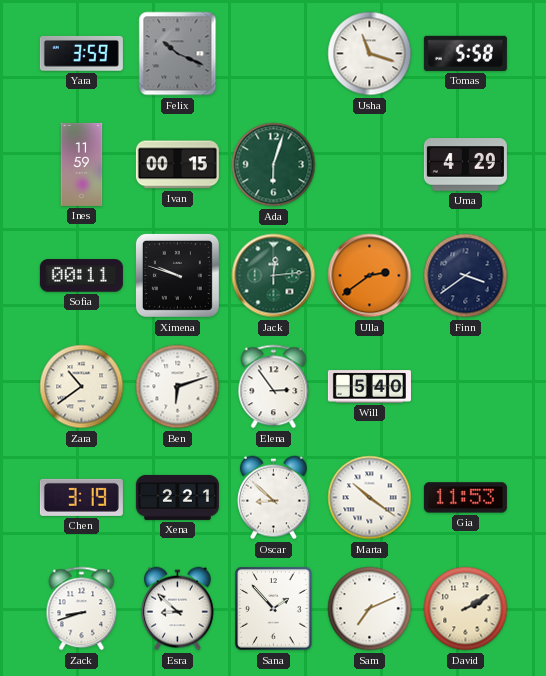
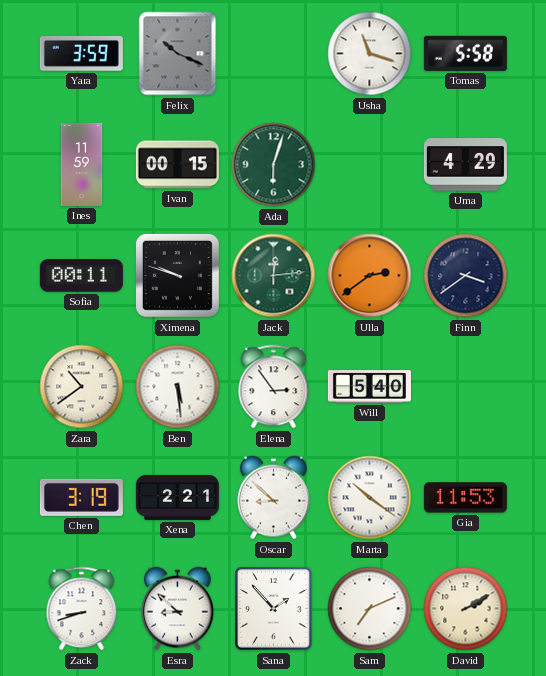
Ben: 6:12 -> 5:29
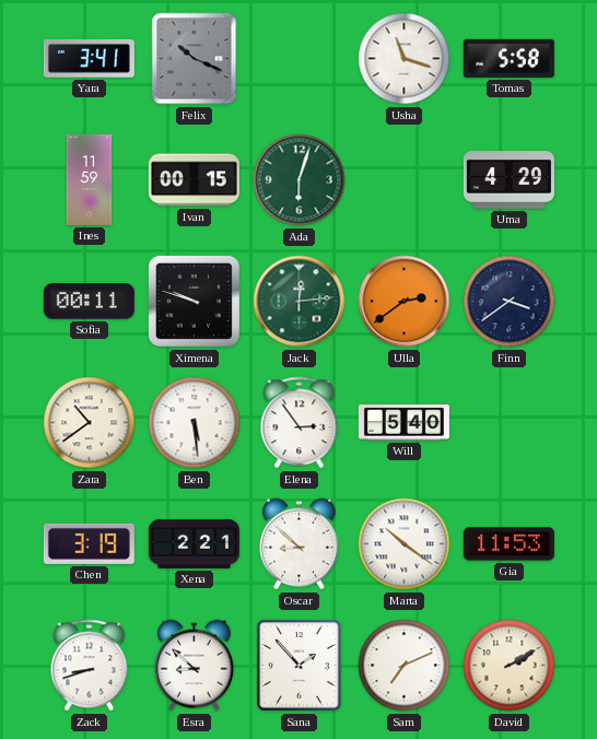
Yara: 3:59 -> 3:41
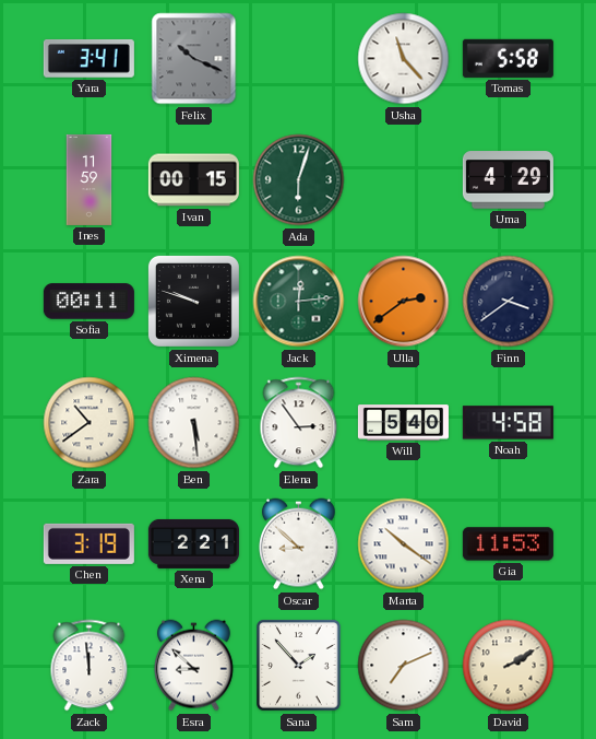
Usha: 11:18 -> 11:23
Noah: none -> 4:58
Zack: 8:42 -> 11:59
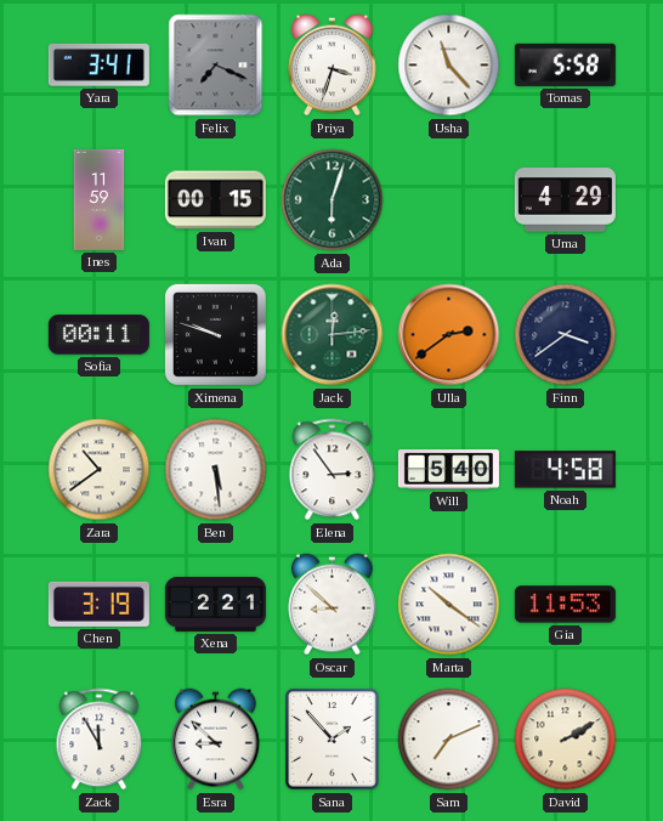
Felix: 10:19 -> 7:19
Priya: none -> 3:33
Zack: 11:59 -> 11:55
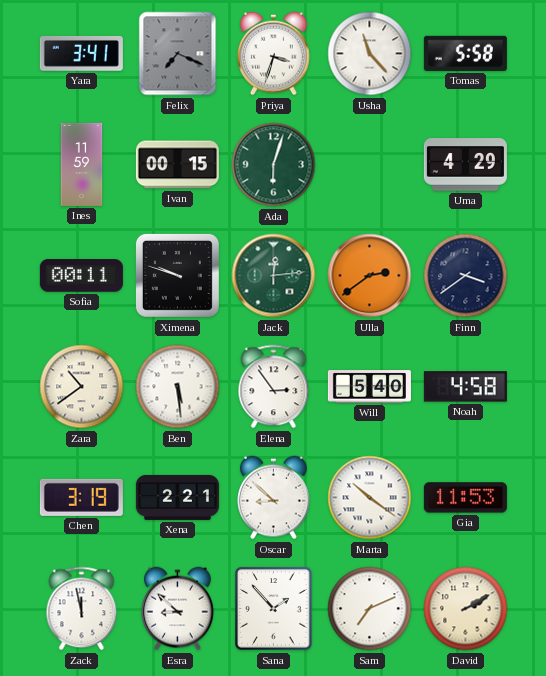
Zack: 11:55 -> 11:58
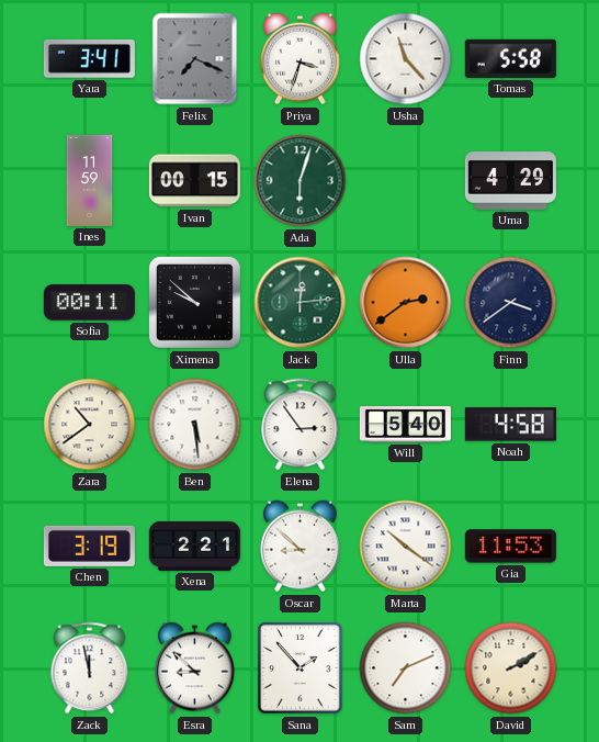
Ximena: 9:48 -> 9:52
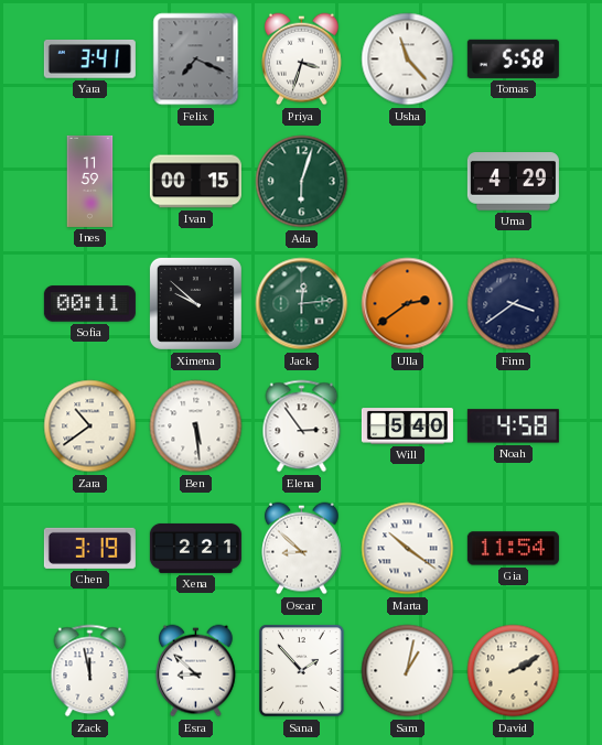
Gia: 11:53 -> 11:54
Sam: 7:11 -> 1:02
